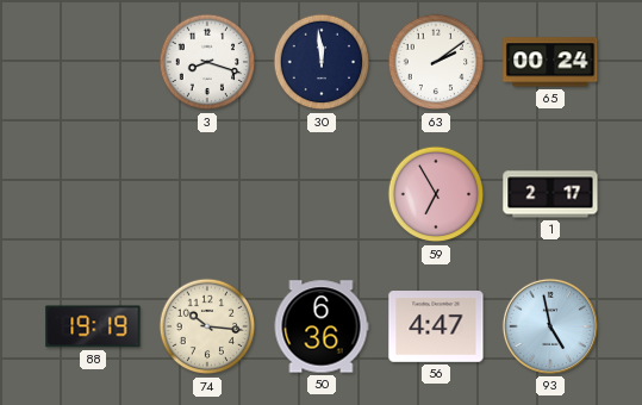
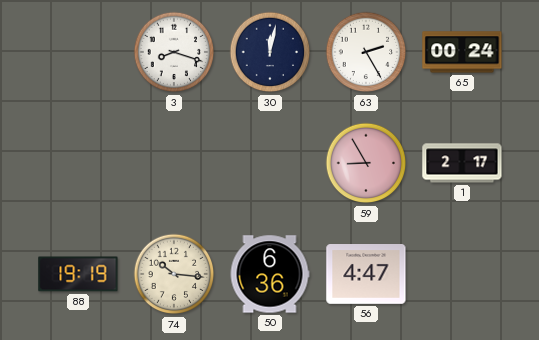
30: 11:59 -> 12:02
63: 2:09 -> 2:25
59: 6:55 -> 8:55
93: 4:58 -> none
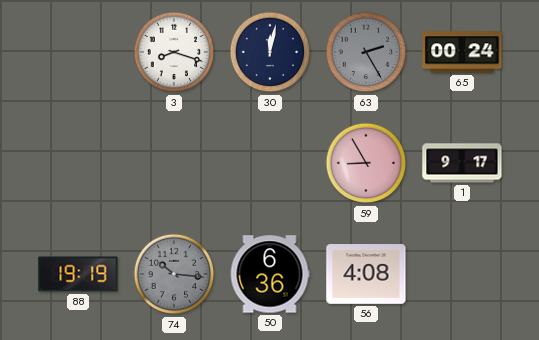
63 dial: white -> grey
1: 2:17 -> 9:17
74 dial: cream -> grey
56: 4:47 -> 4:08
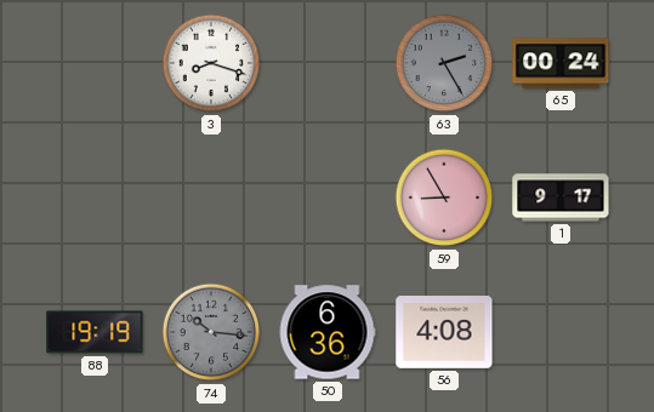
30: 12:02 -> none
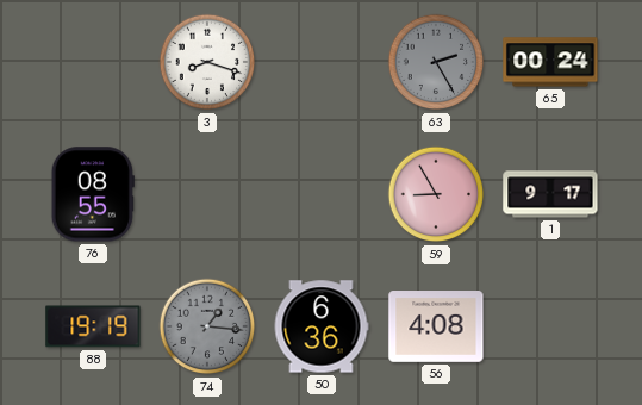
76: none -> 08:55
74: 10:16 -> 1:16
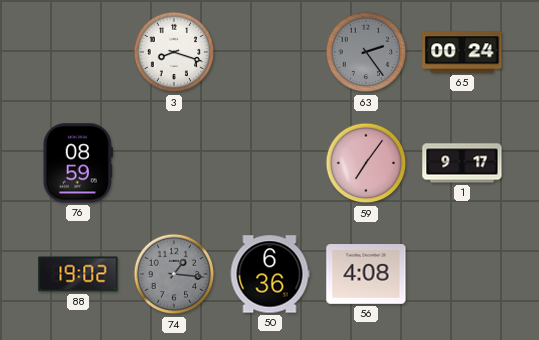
63: 2:25 -> 2:24
76: 08:55 -> 08:59
59: 8:55 -> 7:06
88: 19:19 -> 19:02
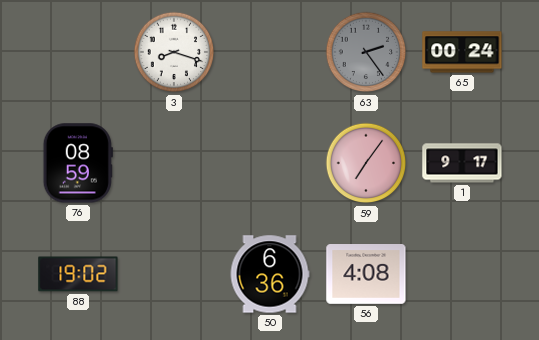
74: 1:16 -> none
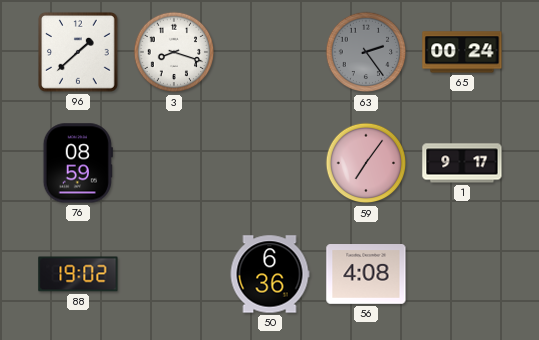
96: none -> 1:38
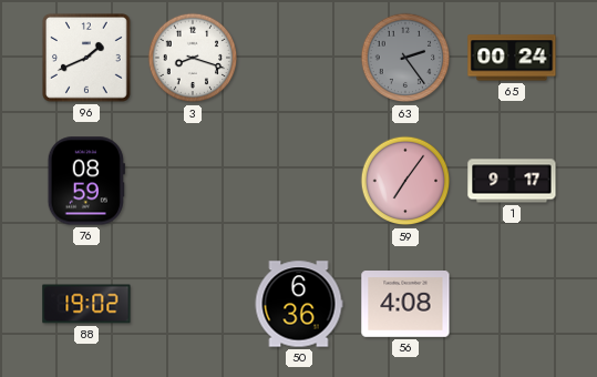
96: 1:38 -> 1:41
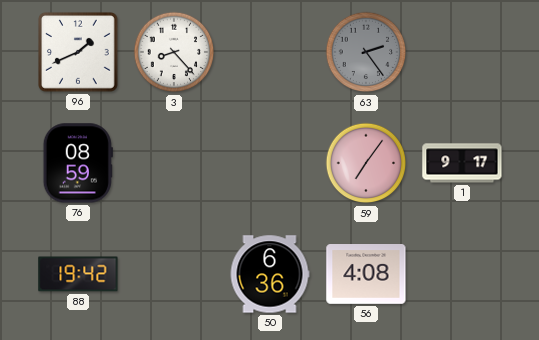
3: 8:18 -> 8:23
65: 00:24 -> none
88: 19:02 -> 19:42
